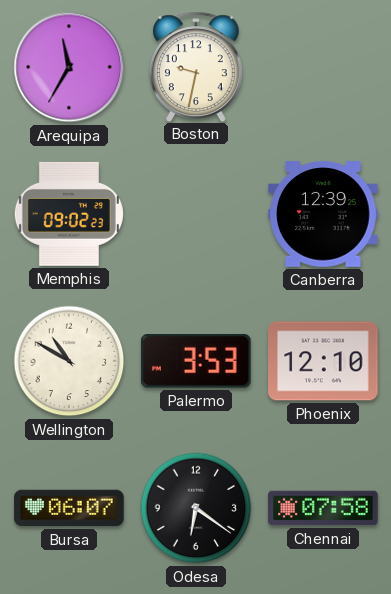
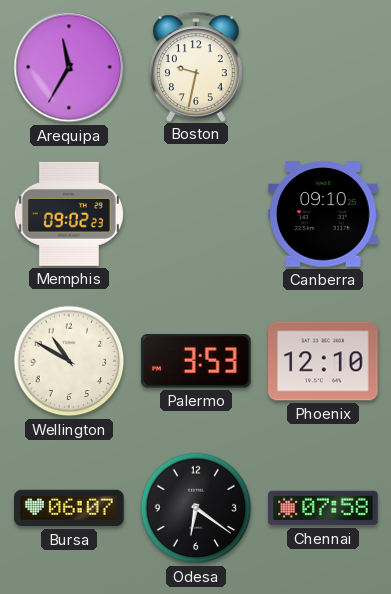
Canberra: 12:39 -> 09:10
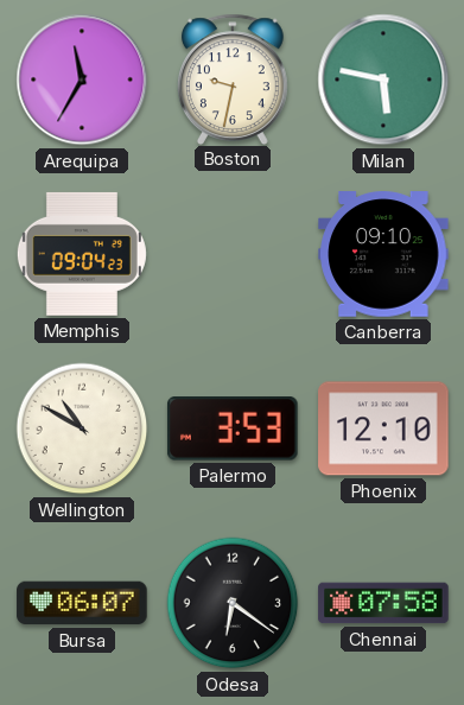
Milan: none -> 5:47
Memphis: 09:02 -> 09:04
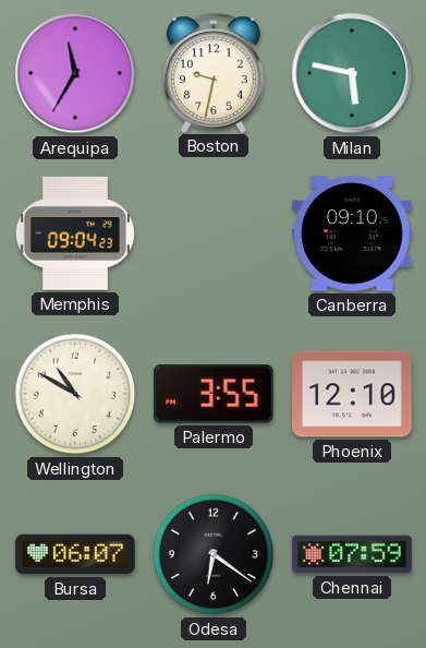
Palermo: 3:53 -> 3:55
Chennai: 07:58 -> 07:59
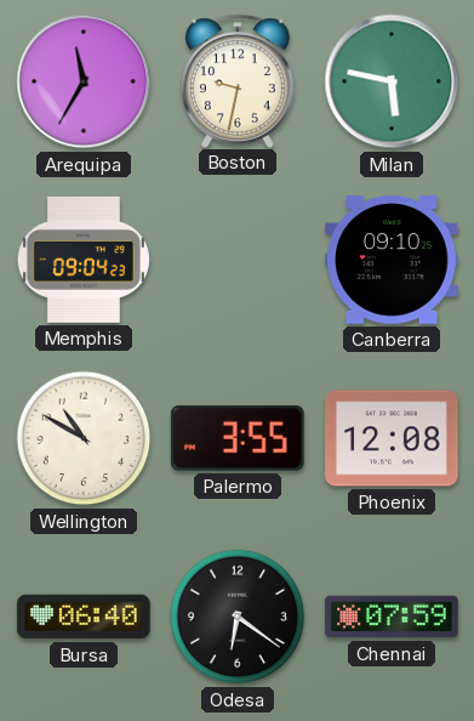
Phoenix: 12:10 -> 12:08
Bursa: 06:07 -> 06:40
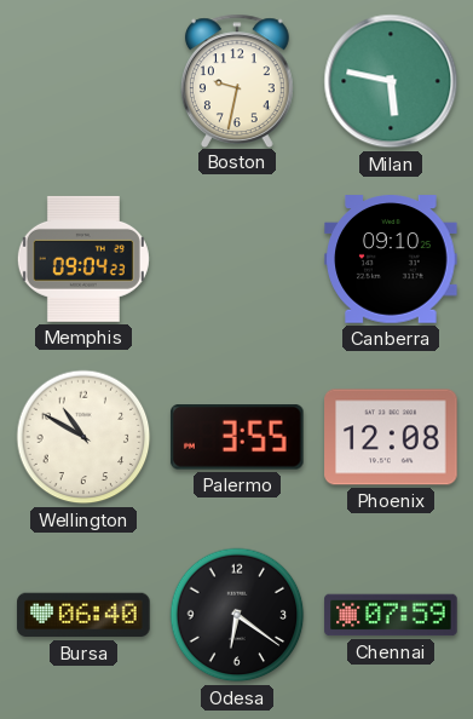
Arequipa: 11:35 -> none
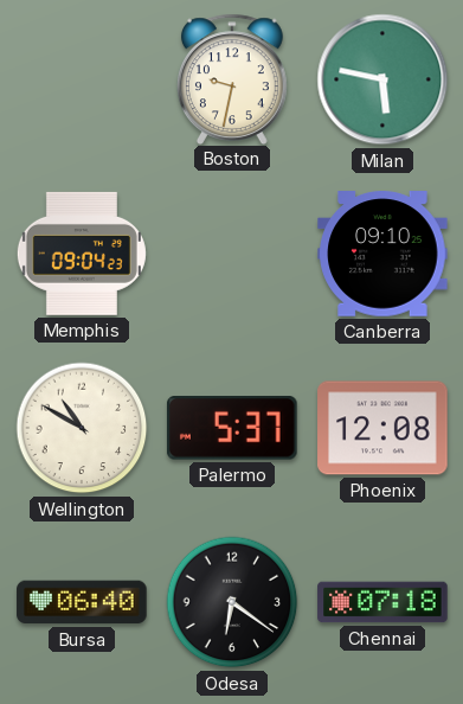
Palermo: 3:55 -> 5:37
Chennai: 07:59 -> 07:18
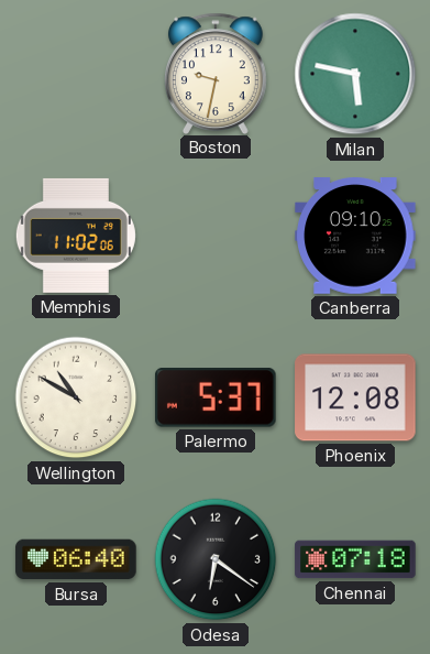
Memphis: 09:04 -> 11:02
